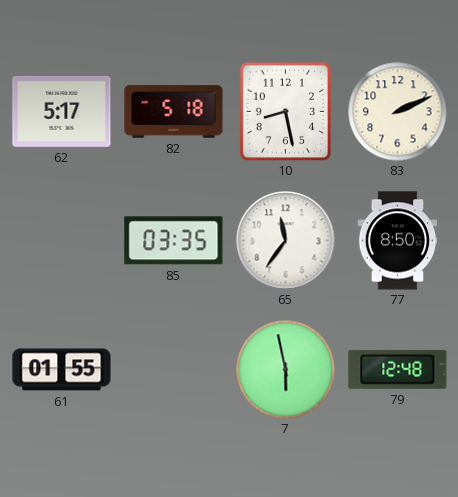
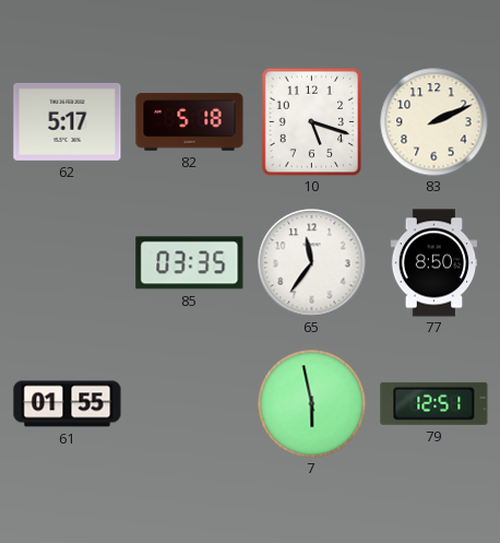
10: 8:28 -> 5:18
79: 12:48 -> 12:51
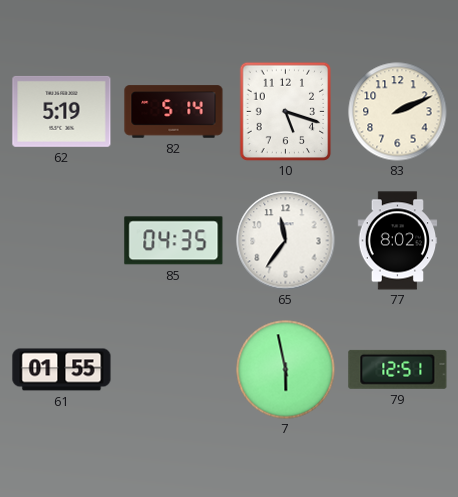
62: 5:17 -> 5:19
82: 5:18 -> 5:14
85: 03:35 -> 04:35
77: 8:50 -> 8:02
